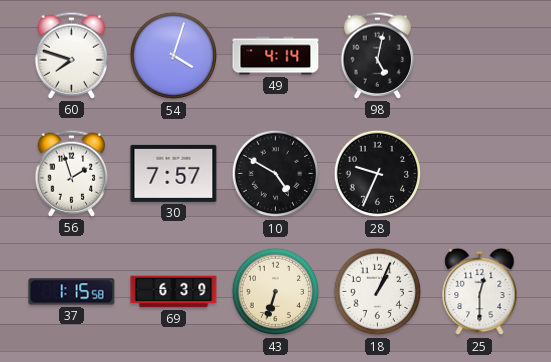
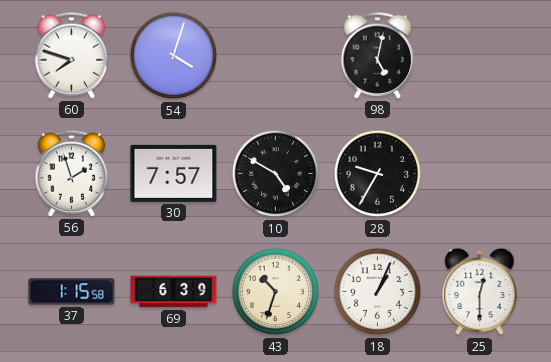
49: 4:14 -> none
28: 9:34 -> 9:35
43: 6:33 -> 10:33
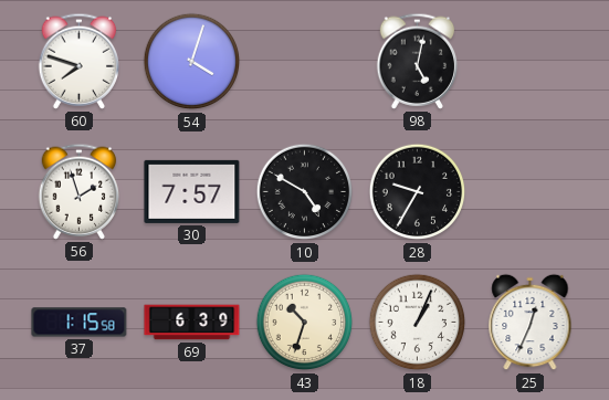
25: 12:30 -> 12:34
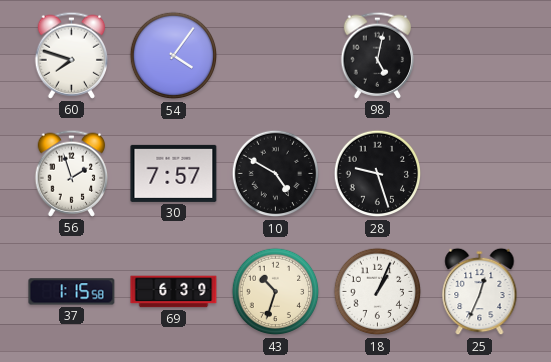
54: 4:03 -> 4:06
28: 9:35 -> 9:27
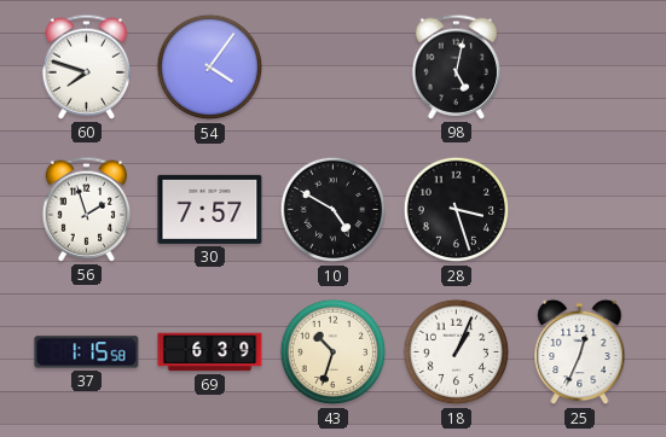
28: 9:27 -> 3:27
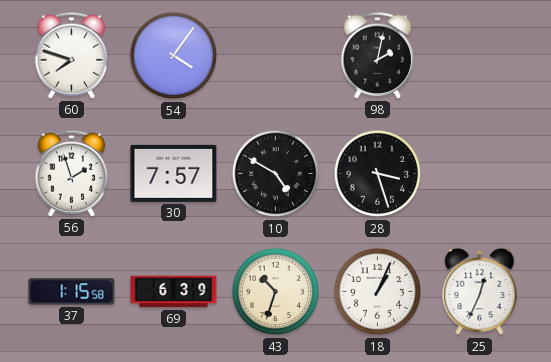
98: 5:02 -> 2:02
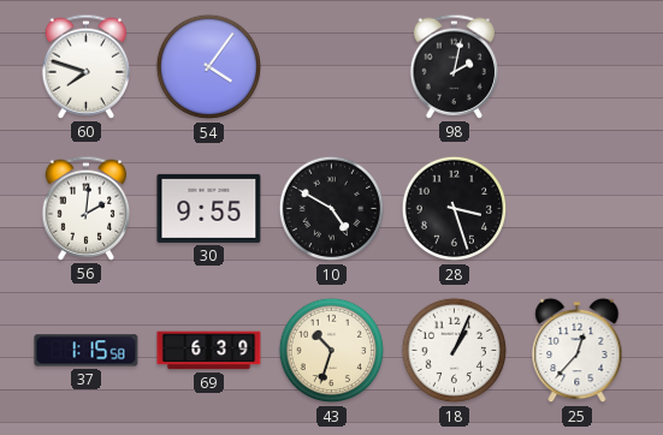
56: 1:57 -> 2:01
30: 7:57 -> 9:55
25: 12:34 -> 12:37
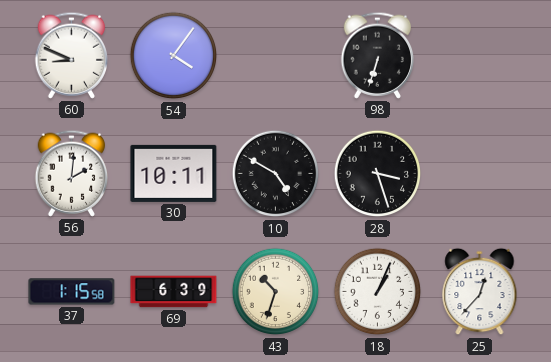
60: 7:48 -> 8:49
98: 2:02 -> 6:33
30: 9:55 -> 10:11
